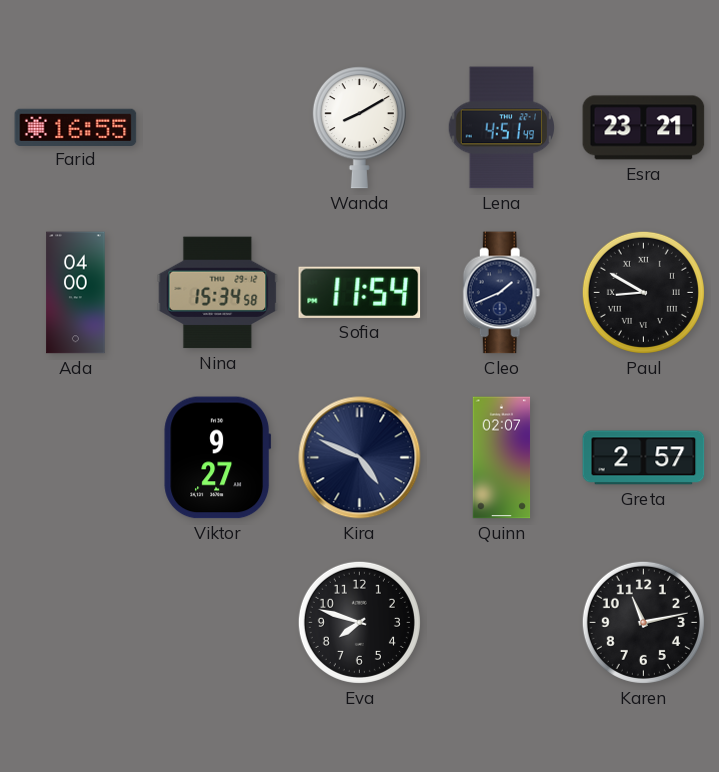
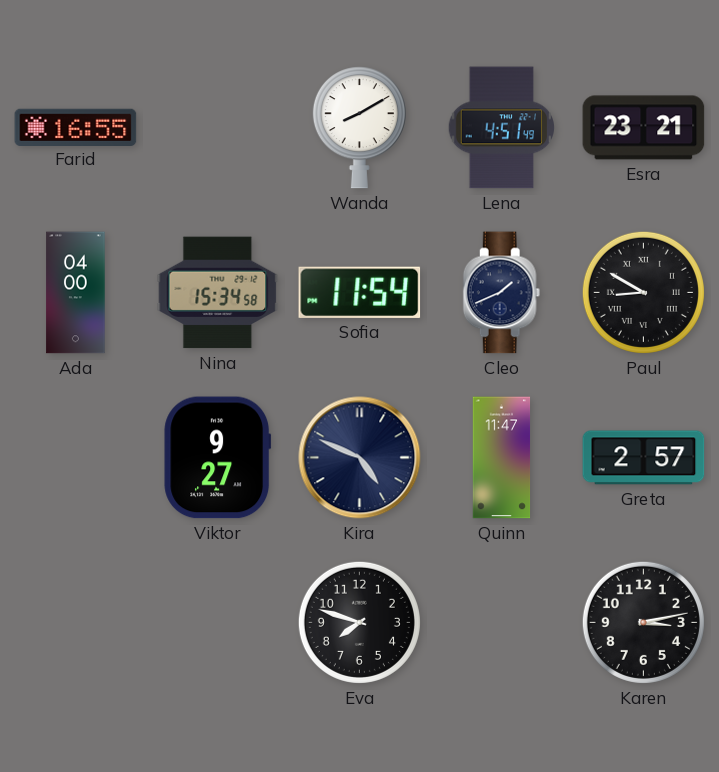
Quinn: 02:07 -> 11:47
Karen: 11:13 -> 3:13
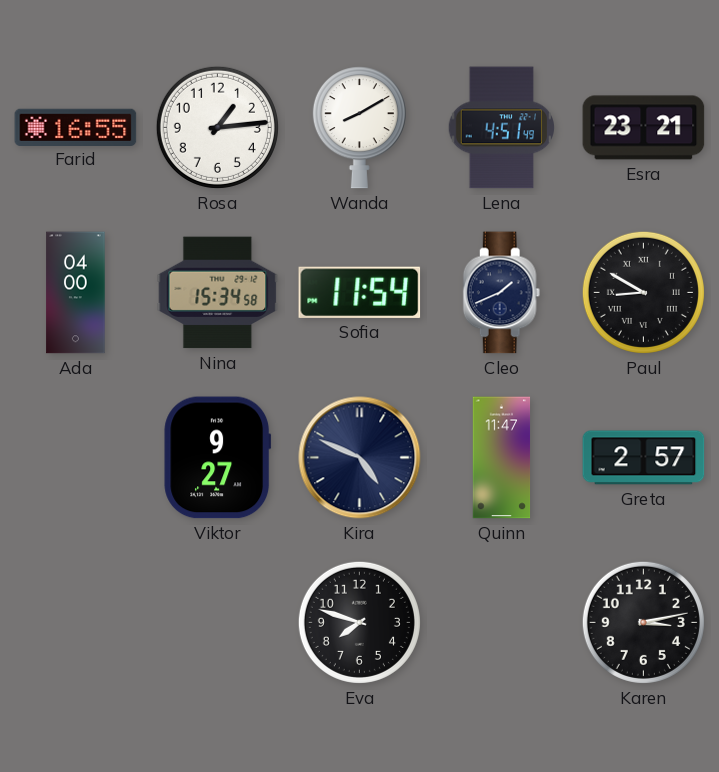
Rosa: none -> 1:14
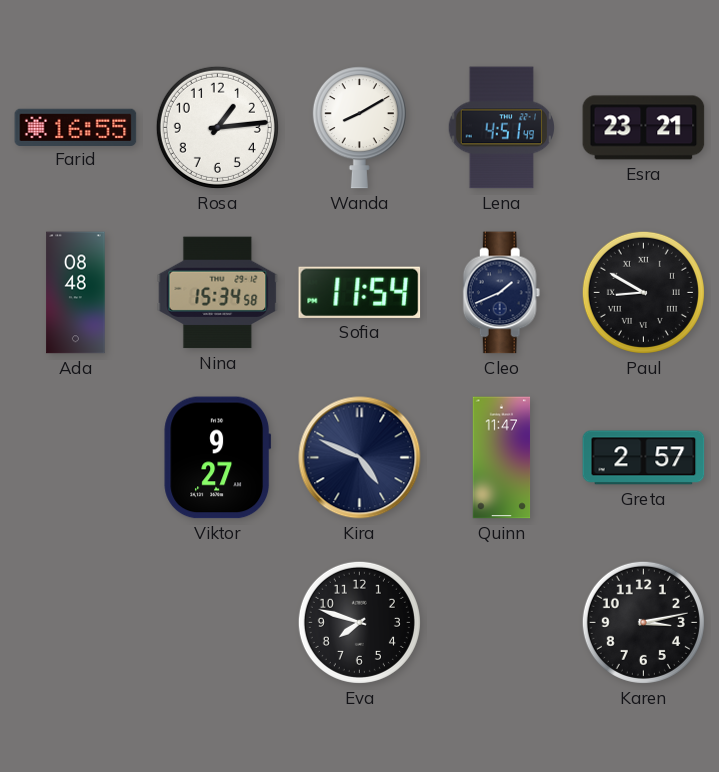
Ada: 04:00 -> 08:48
